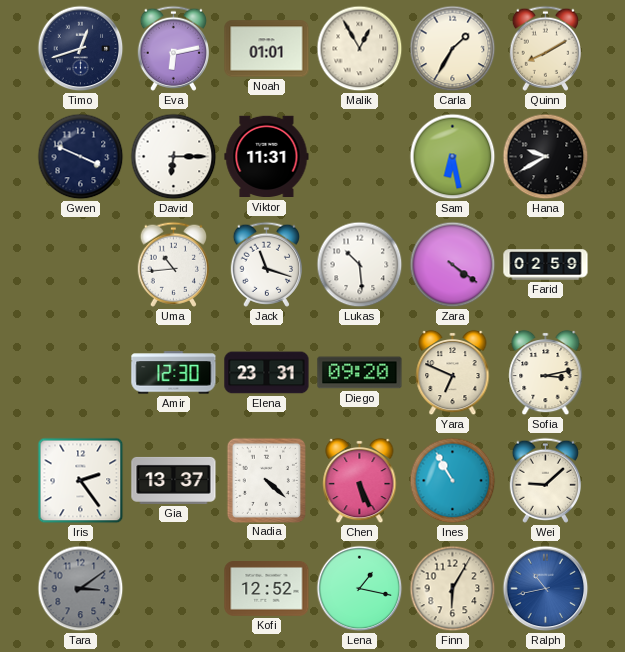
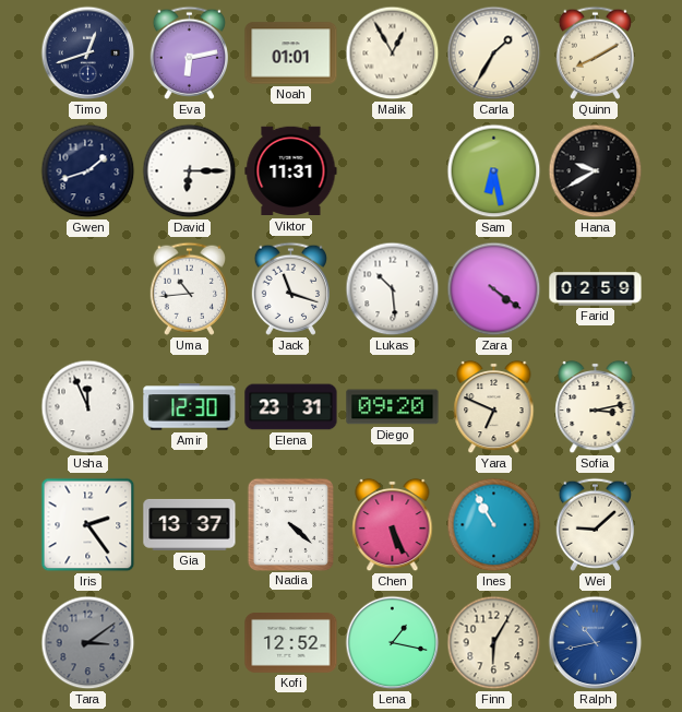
Gwen: 3:49 -> 1:42
Usha: none -> 11:56
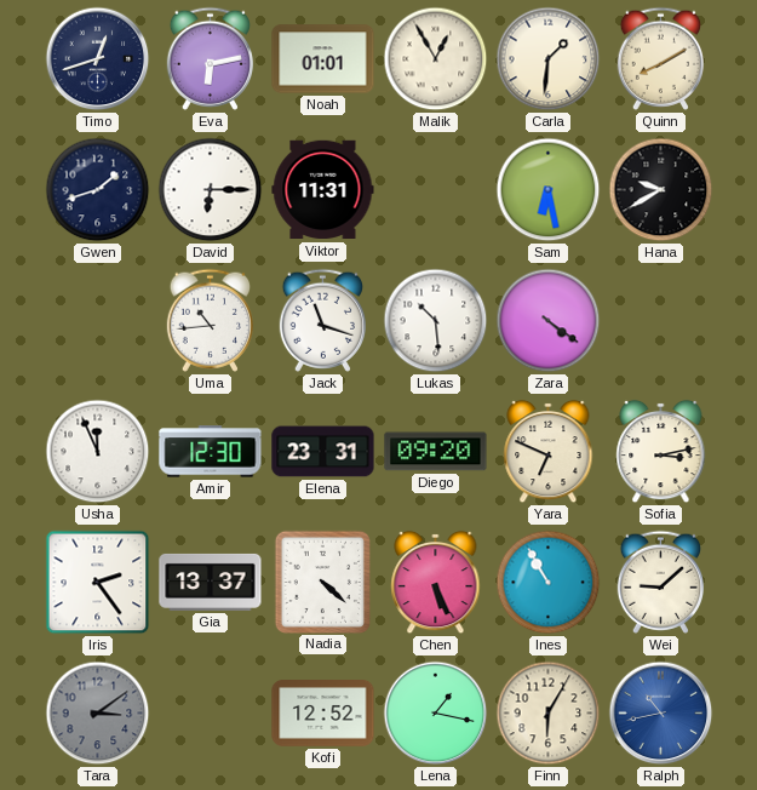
Carla: 1:35 -> 1:31
Farid: 02:59 -> none
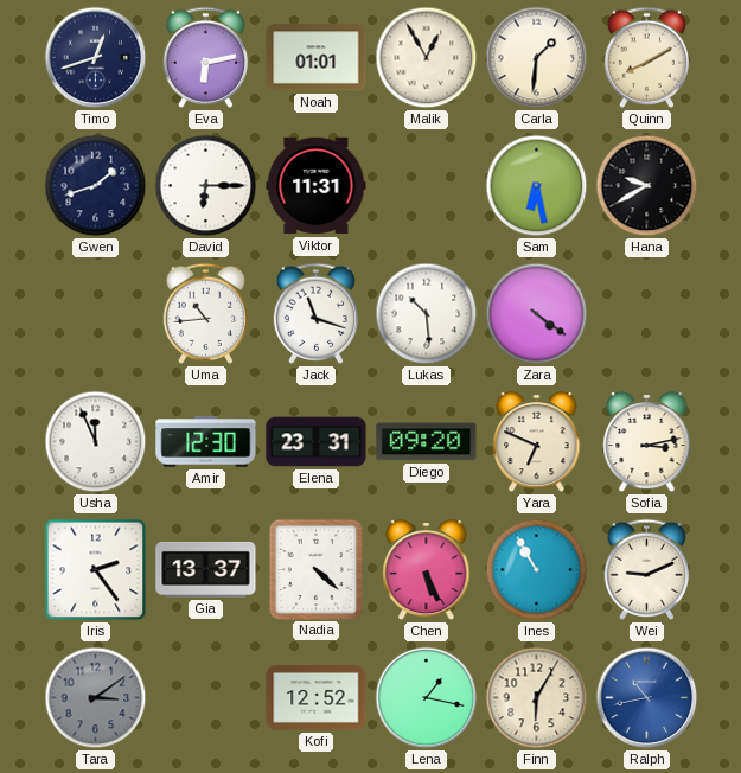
Wei: 9:08 -> 9:11
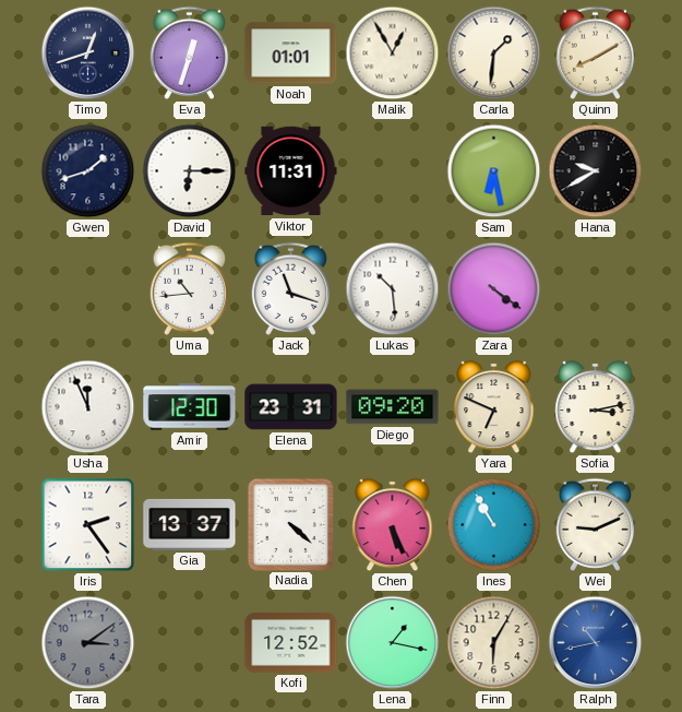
Eva: 6:13 -> 12:33
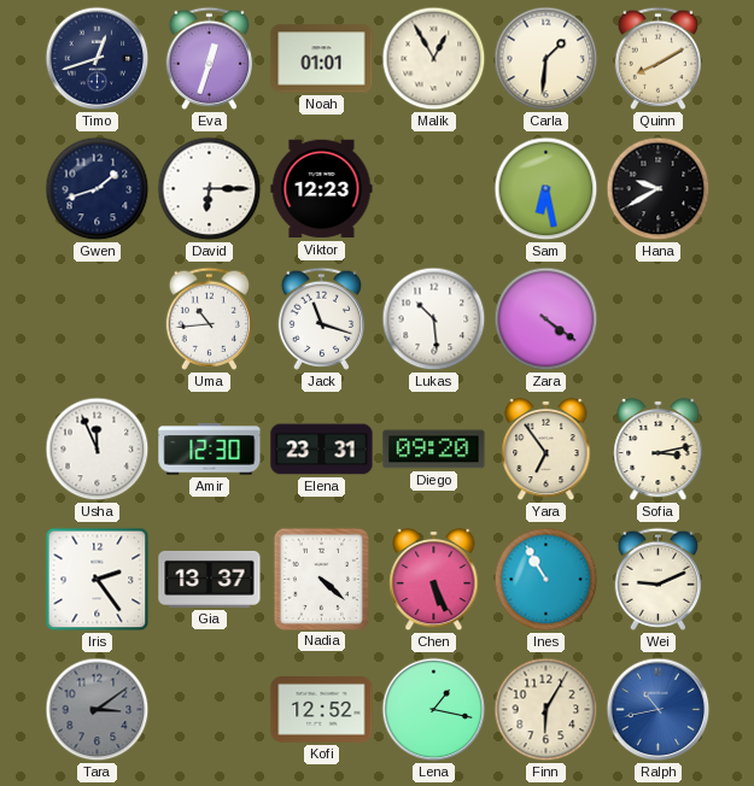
Viktor: 11:31 -> 12:23
Yara: 6:49 -> 6:54
